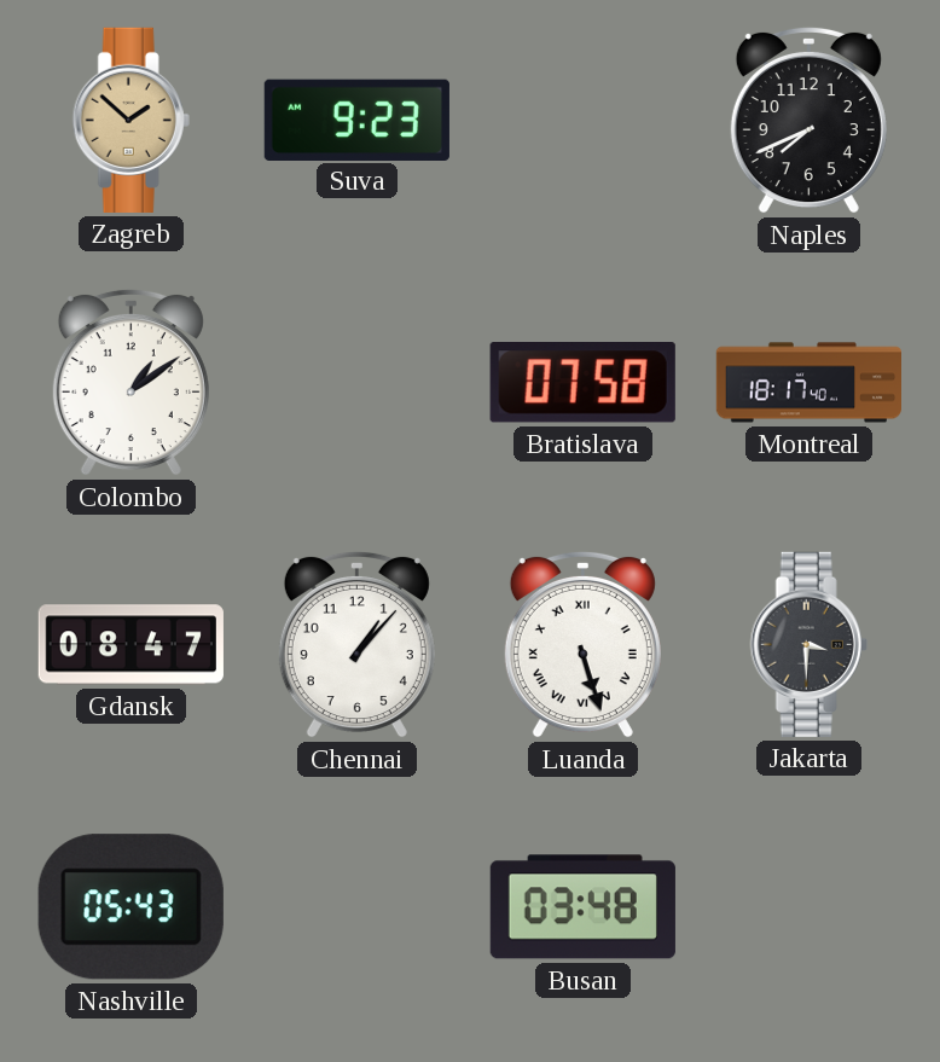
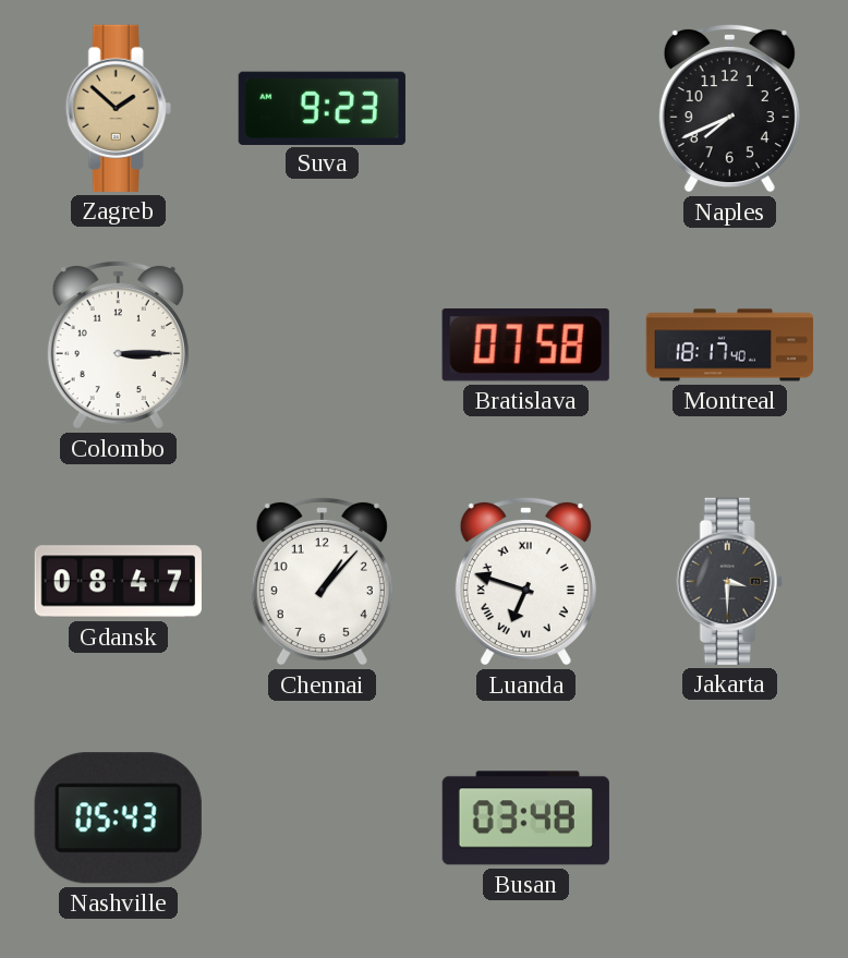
Colombo: 1:09 -> 3:15
Luanda: 5:27 -> 6:48
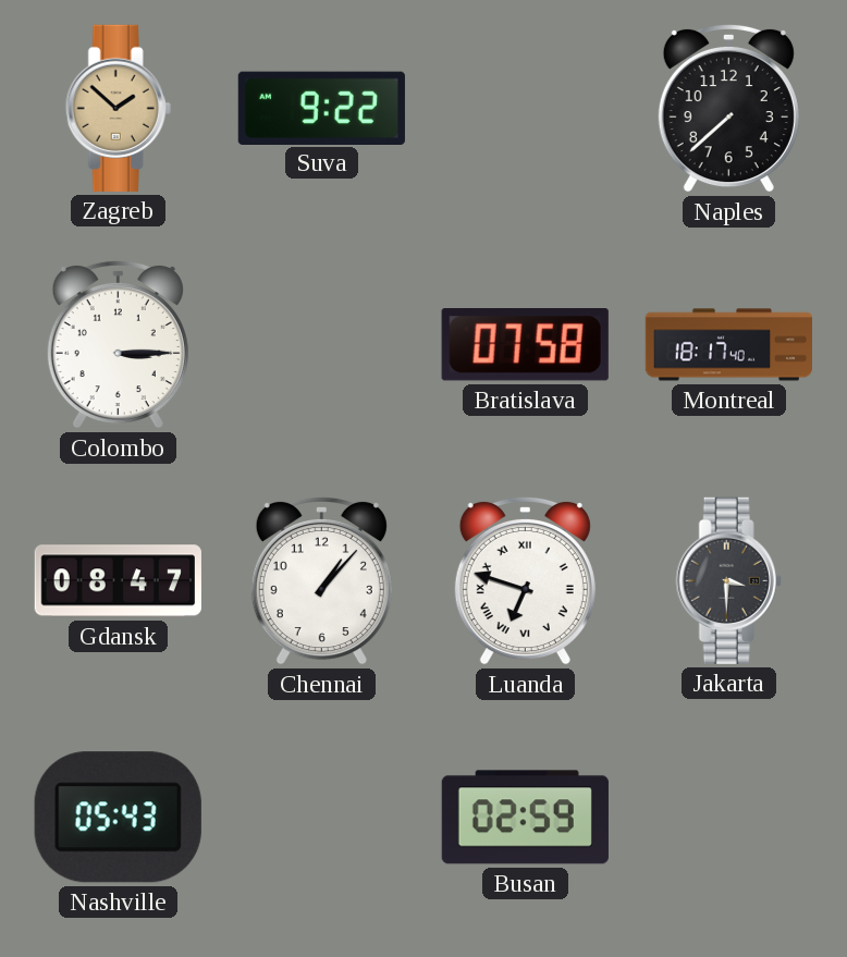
Suva: 9:23 -> 9:22
Naples: 7:41 -> 7:38
Busan: 03:48 -> 02:59
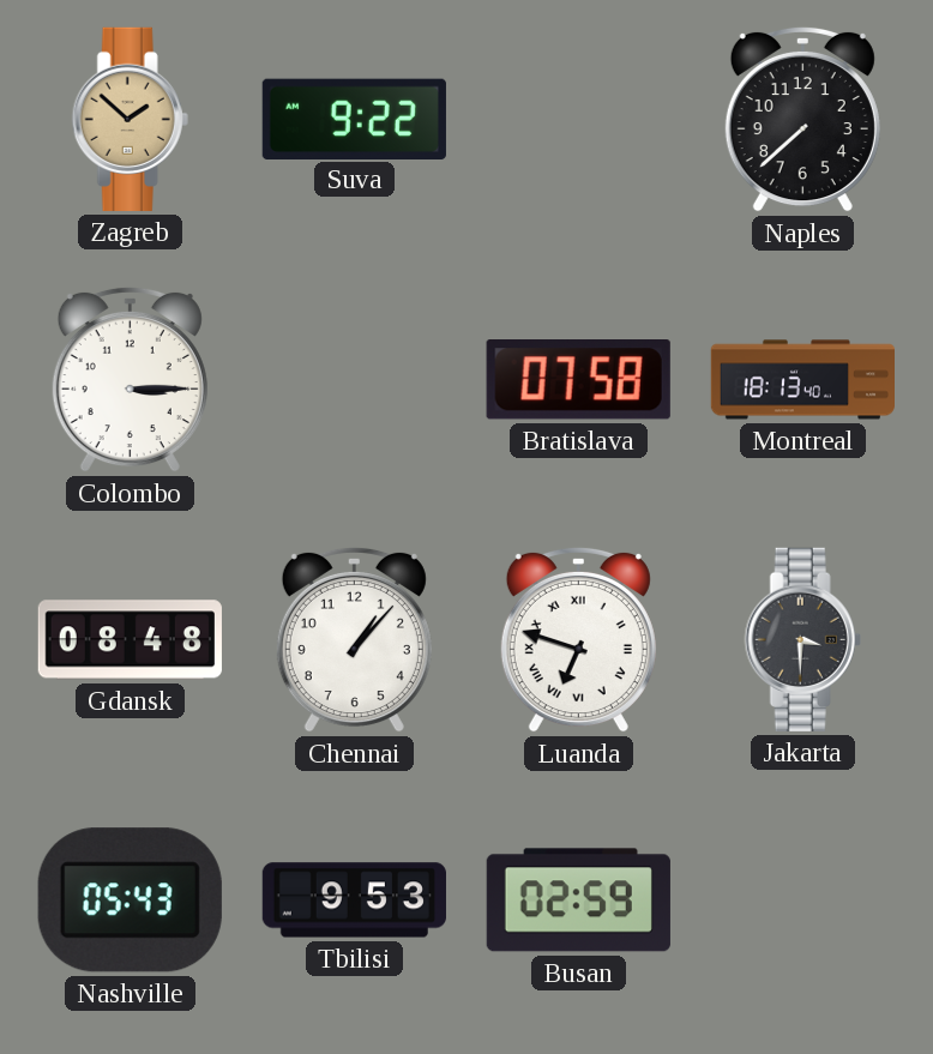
Montreal: 18:17 -> 18:13
Gdansk: 08:47 -> 08:48
Tbilisi: none -> 9:53
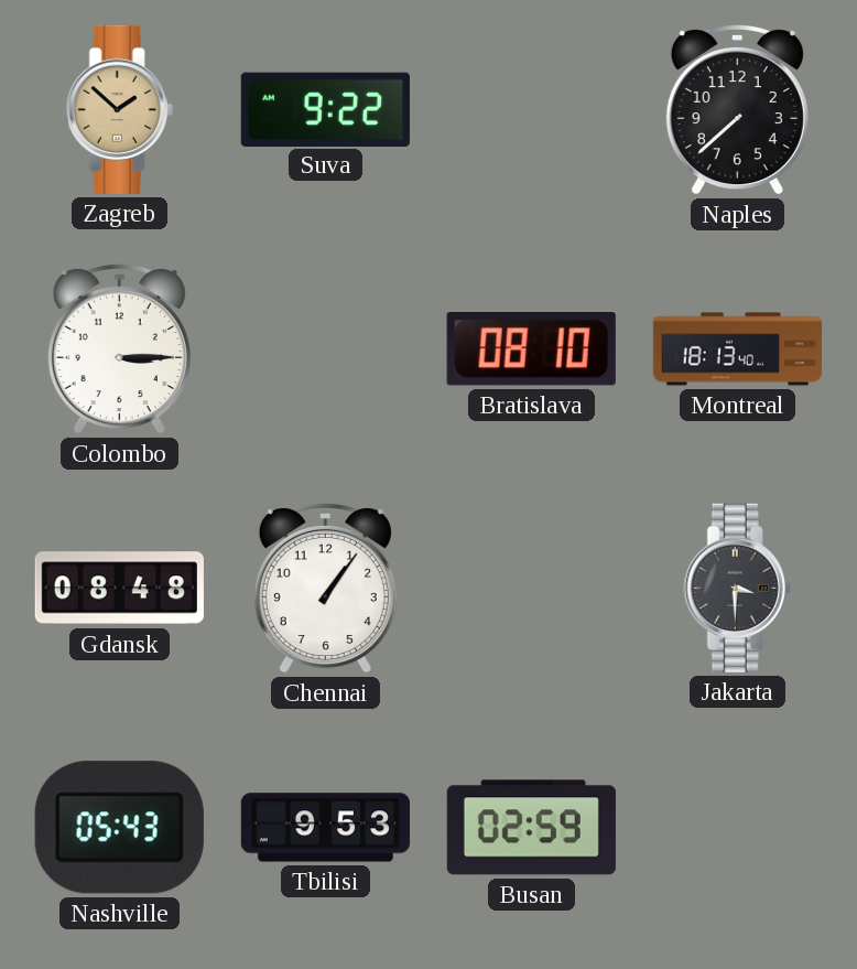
Bratislava: 07:58 -> 08:10
Chennai: 1:07 -> 1:06
Luanda: 6:48 -> none
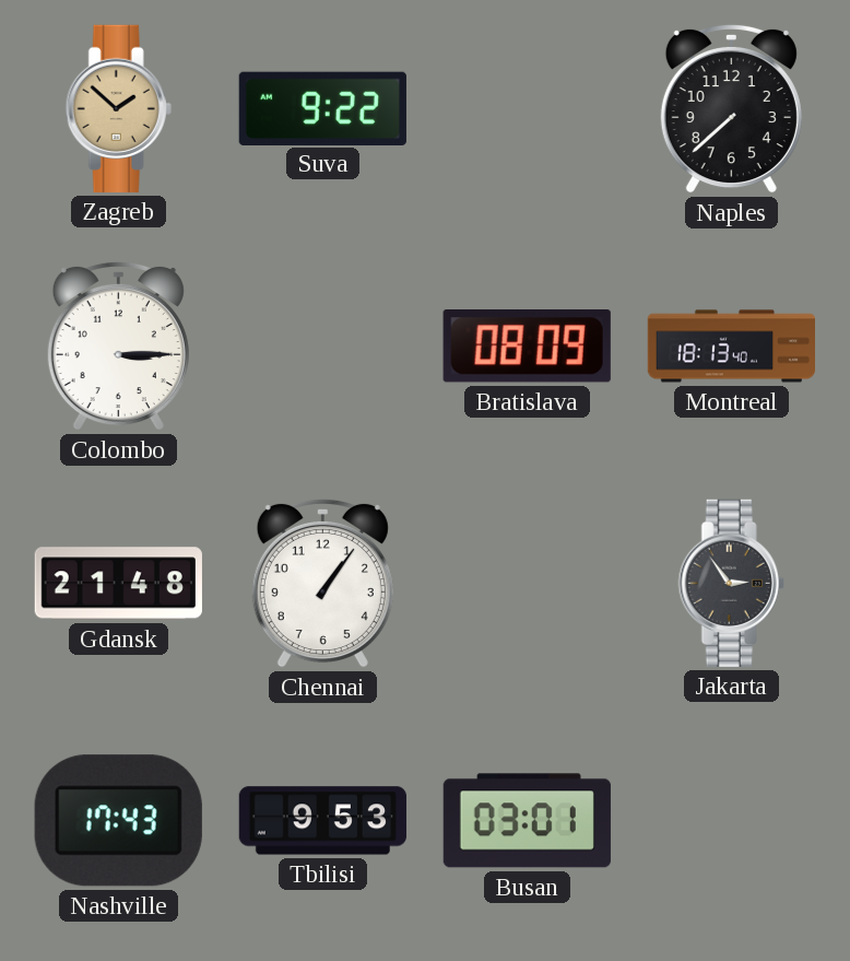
Bratislava: 08:10 -> 08:09
Gdansk: 08:48 -> 21:48
Jakarta: 3:30 -> 2:54
Nashville: 05:43 -> 17:43
Busan: 02:59 -> 03:01
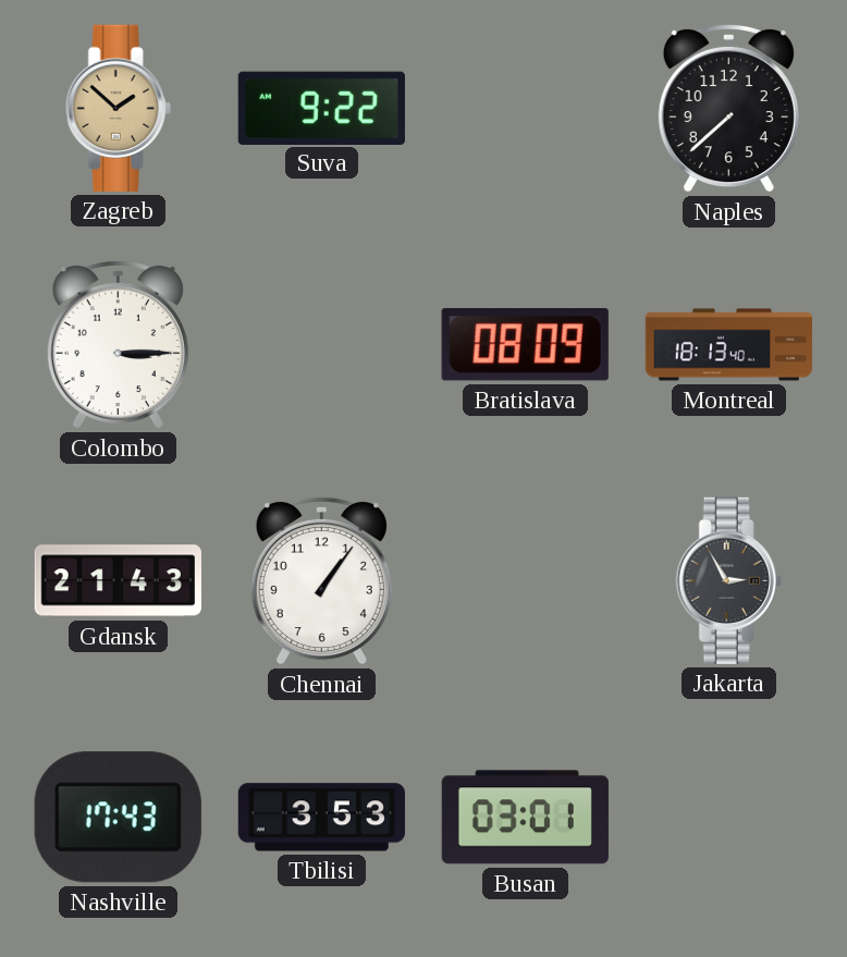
Gdansk: 21:48 -> 21:43
Jakarta: 2:54 -> 2:55
Tbilisi: 9:53 -> 3:53
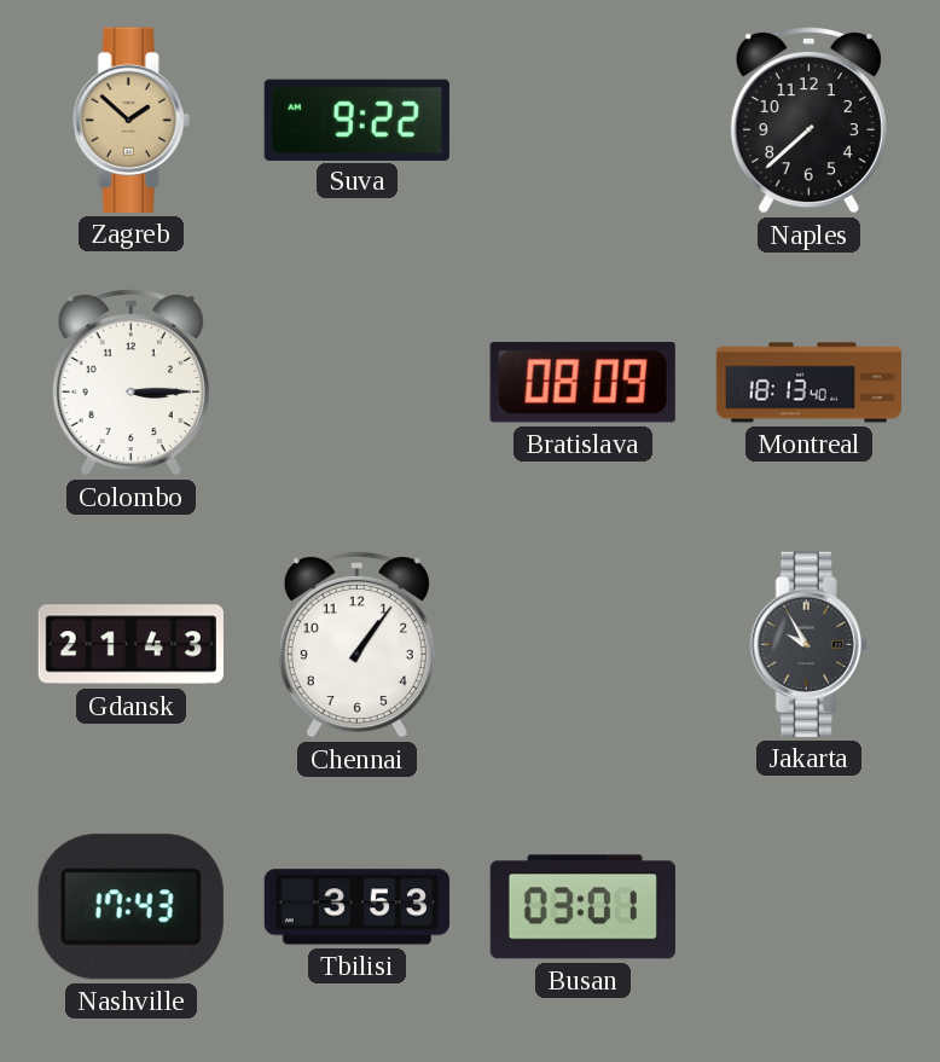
Jakarta: 2:55 -> 9:55
